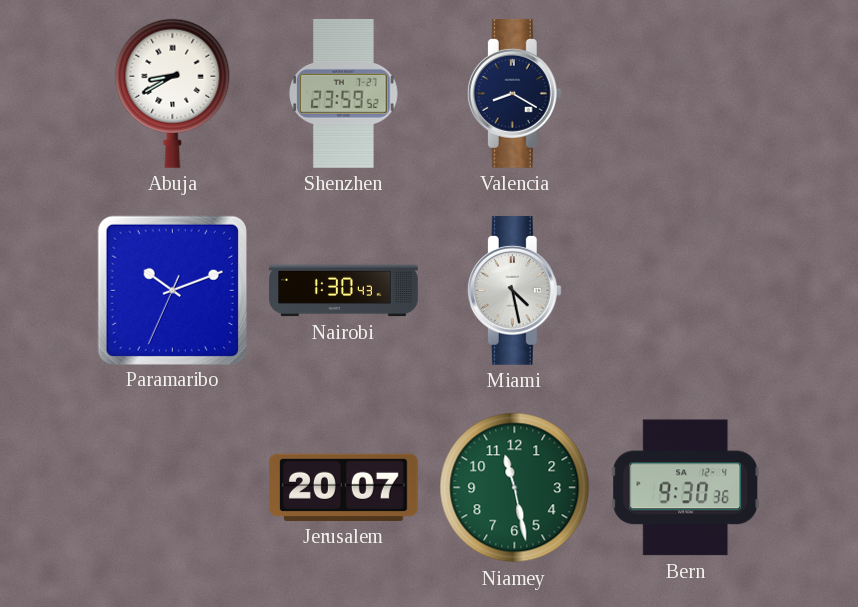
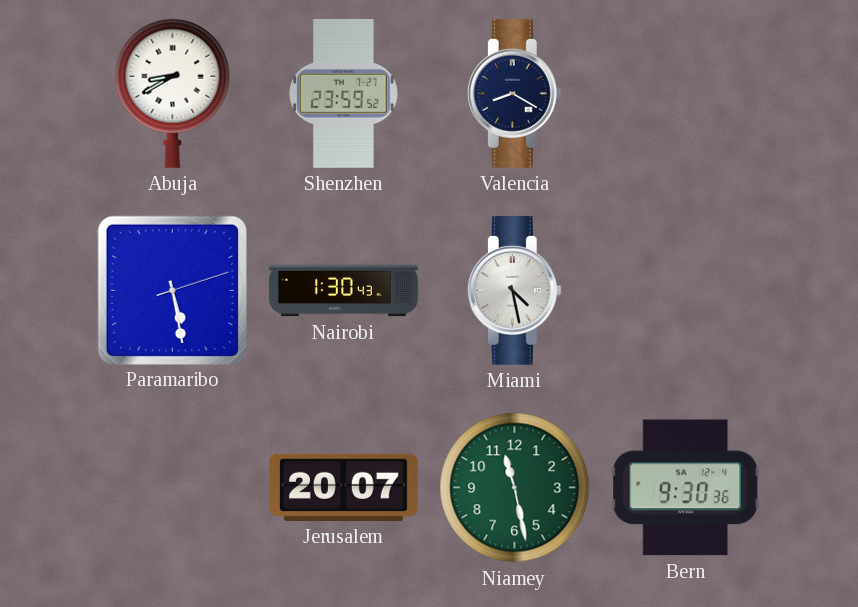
Paramaribo: 10:11 -> 5:28
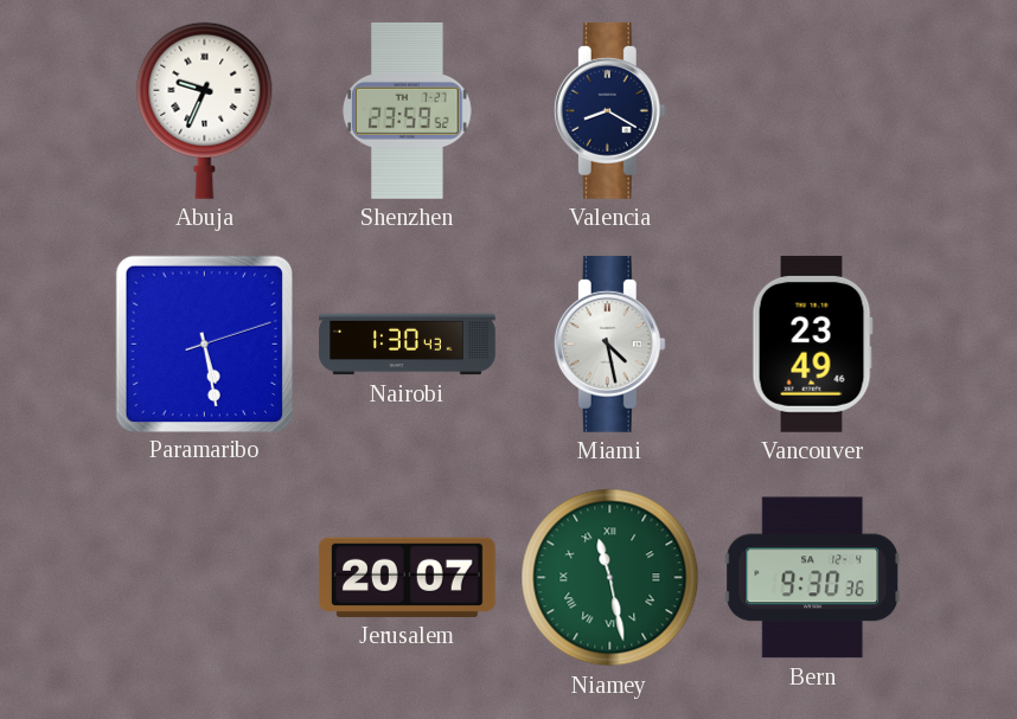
Abuja: 8:40 -> 9:34
Vancouver: none -> 23:49
Niamey numerals: Arabic -> Roman
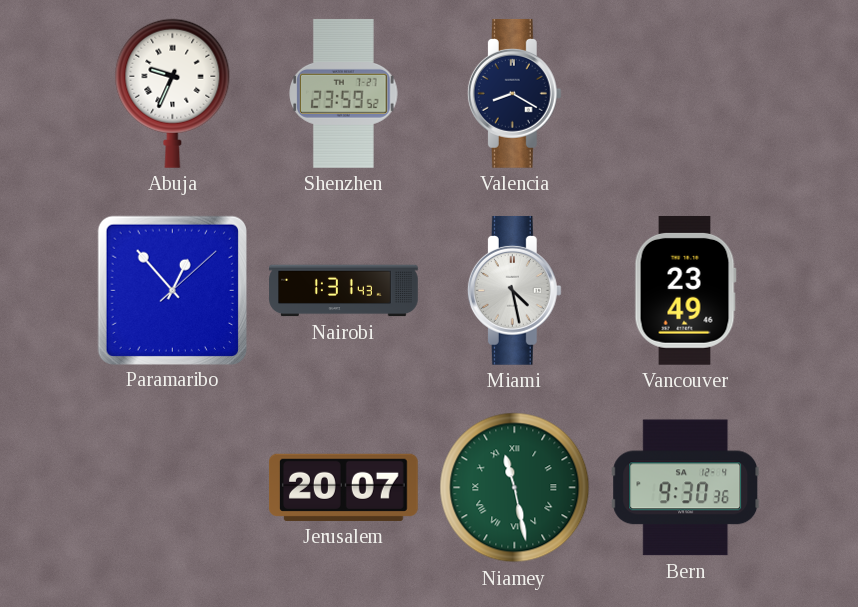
Paramaribo: 5:28 -> 12:53
Nairobi: 1:30 -> 1:31
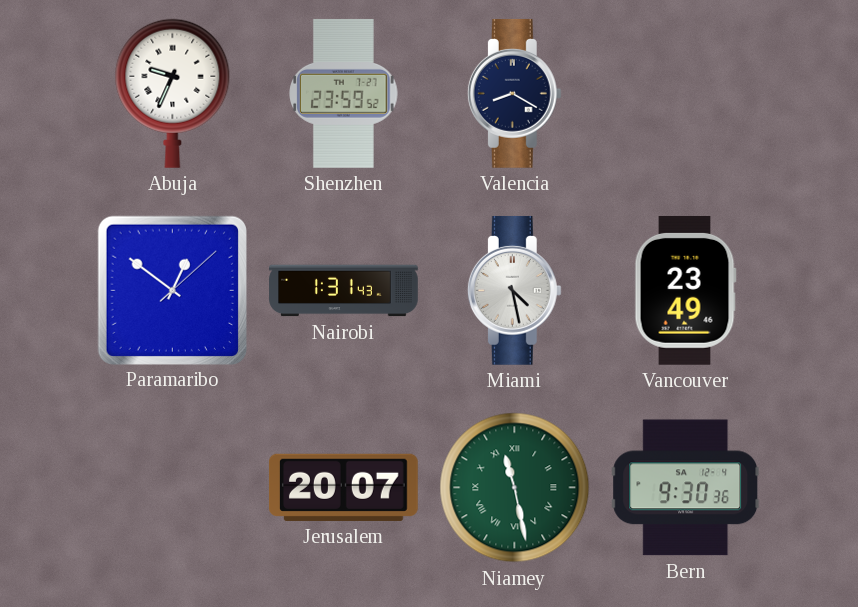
Paramaribo: 12:53 -> 12:51
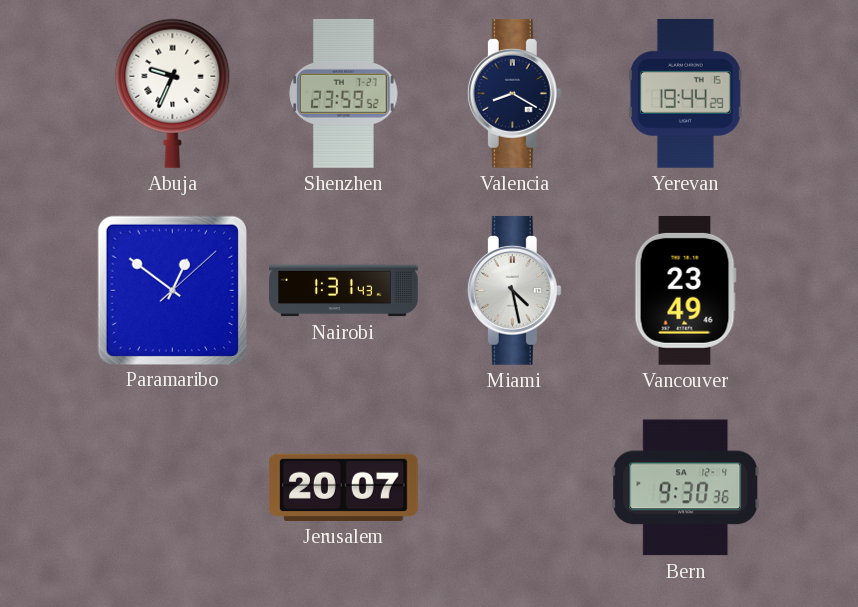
Yerevan: none -> 19:44
Niamey: 11:28 -> none
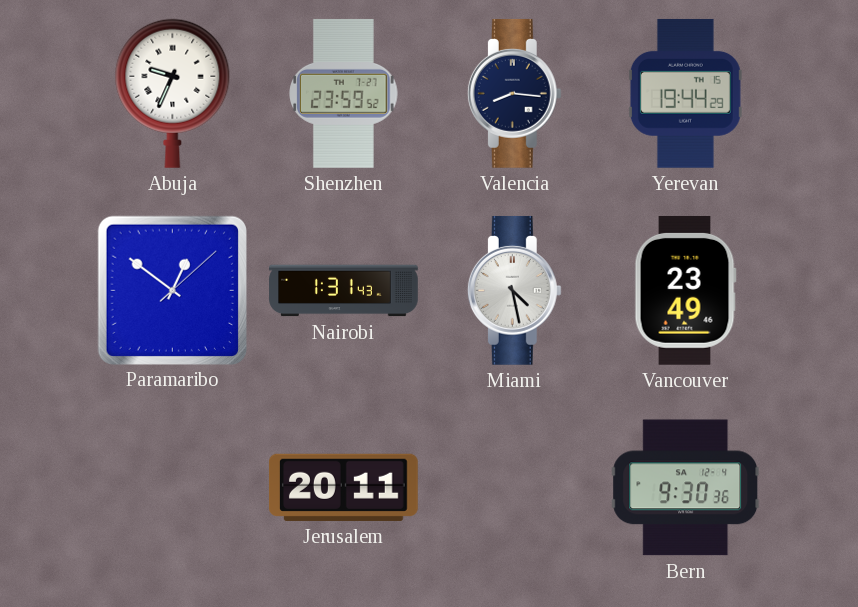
Valencia: 8:20 -> 8:16
Jerusalem: 20:07 -> 20:11
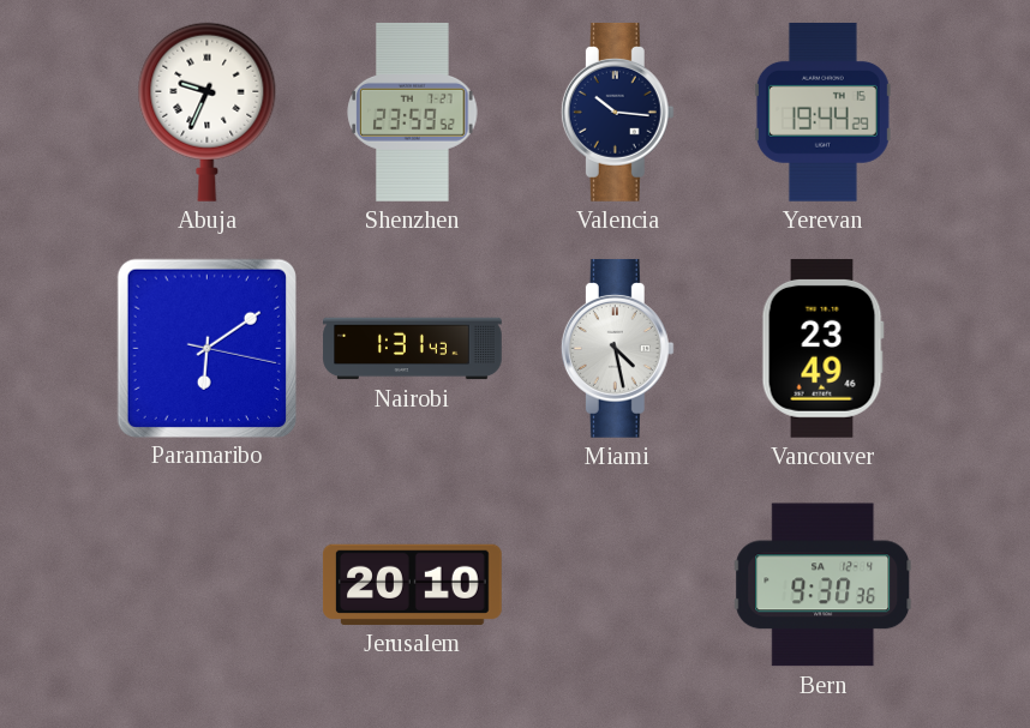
Valencia: 8:16 -> 10:16
Paramaribo: 12:51 -> 6:09
Jerusalem: 20:11 -> 20:10
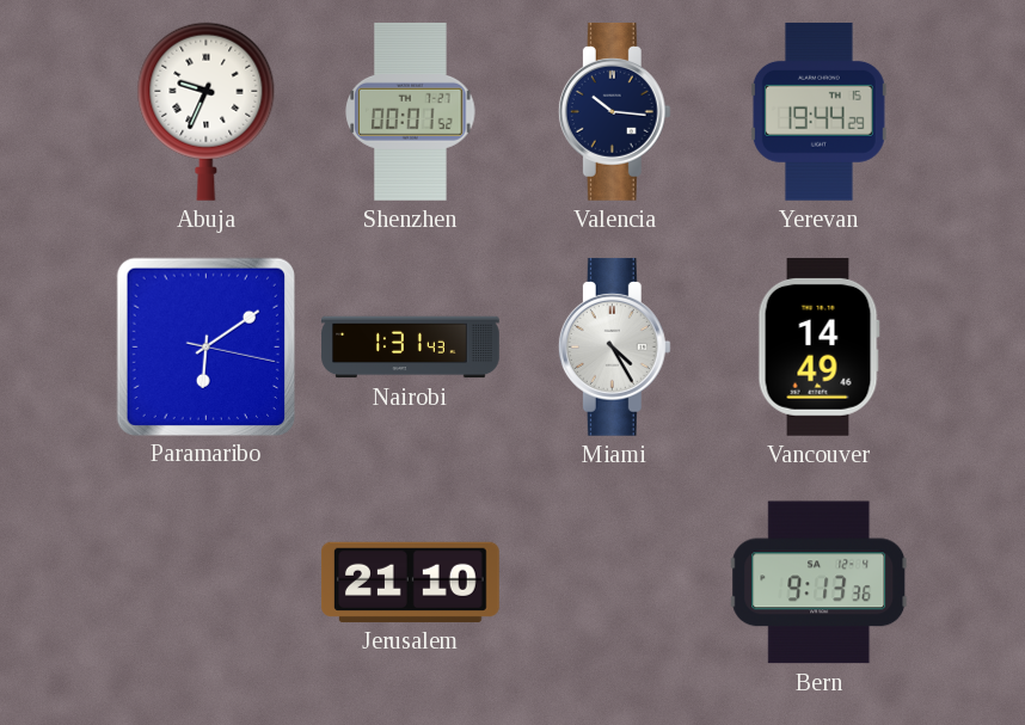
Shenzhen: 23:59 -> 00:01
Miami: 4:28 -> 4:25
Vancouver: 23:49 -> 14:49
Jerusalem: 20:10 -> 21:10
Bern: 9:30 -> 9:13
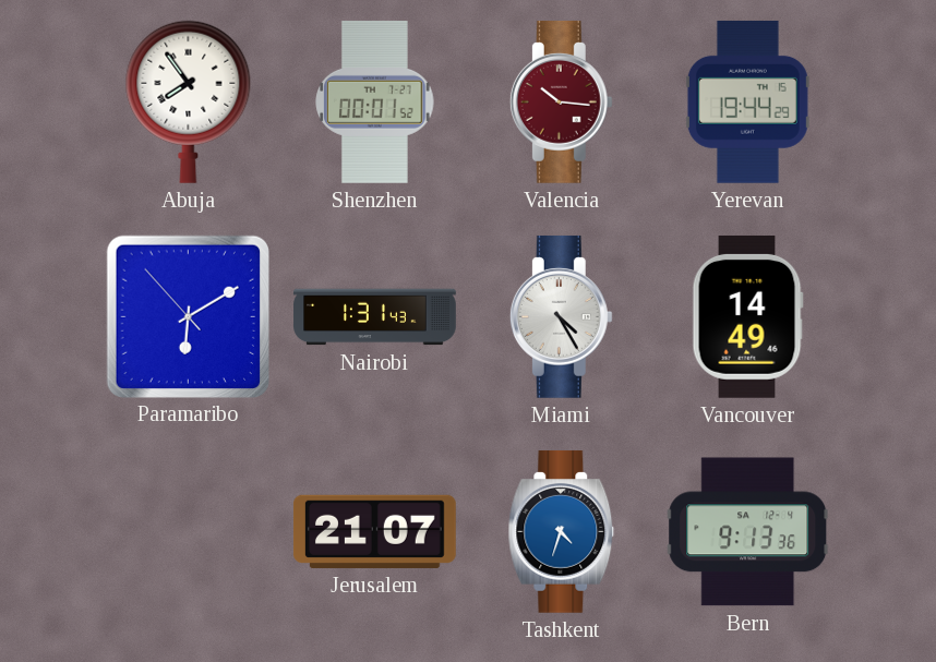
Abuja: 9:34 -> 7:54
Valencia dial: navy -> burgundy
Paramaribo: 6:09:17 -> 6:09:53
Jerusalem: 21:10 -> 21:07
Tashkent: none -> 4:33
